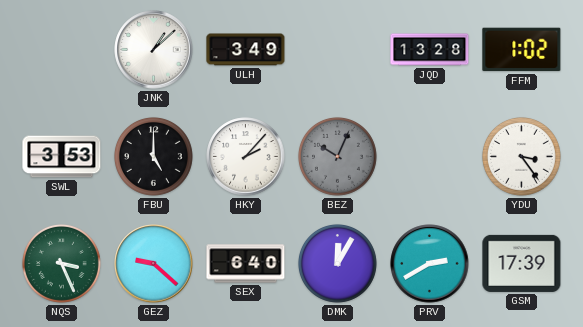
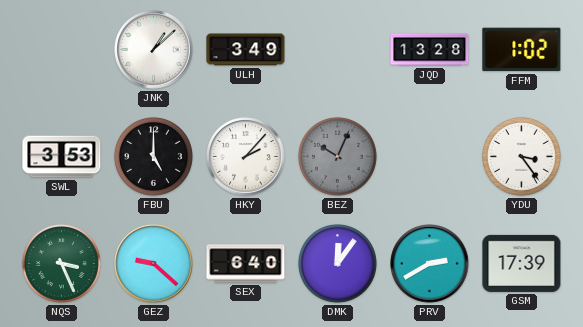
DMK: 12:05 -> 12:06
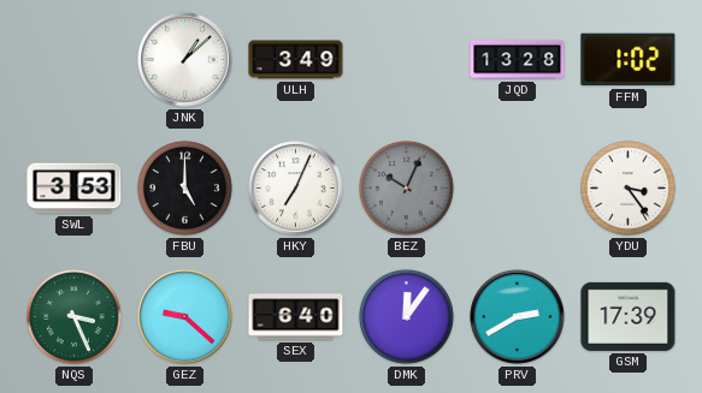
HKY: 2:07 -> 7:04
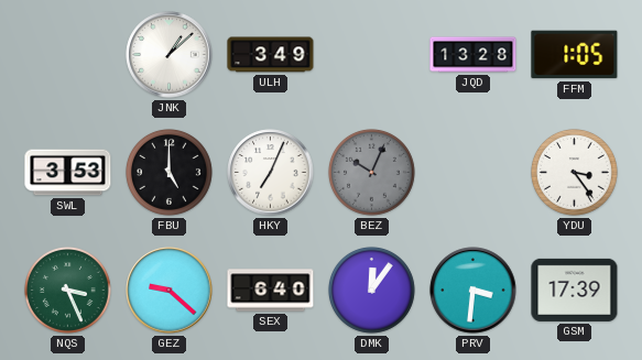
FFM: 1:02 -> 1:05
PRV: 2:40 -> 3:31
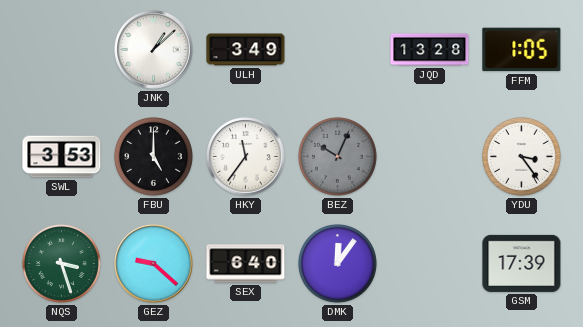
HKY: 7:04 -> 11:36
NQS: 3:26 -> 3:27
PRV: 3:31 -> none
